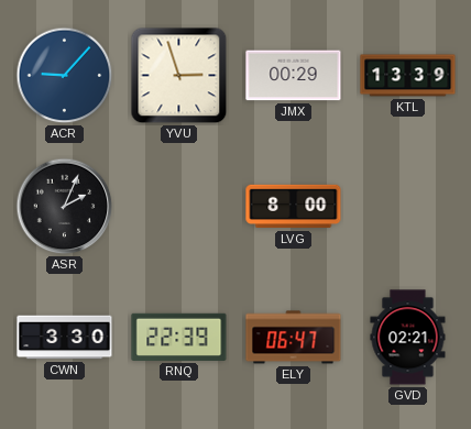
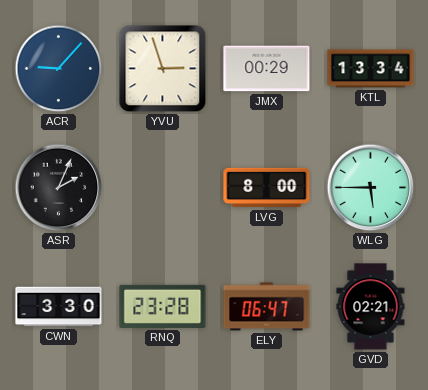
KTL: 13:39 -> 13:34
WLG: none -> 5:45
RNQ: 22:39 -> 23:28
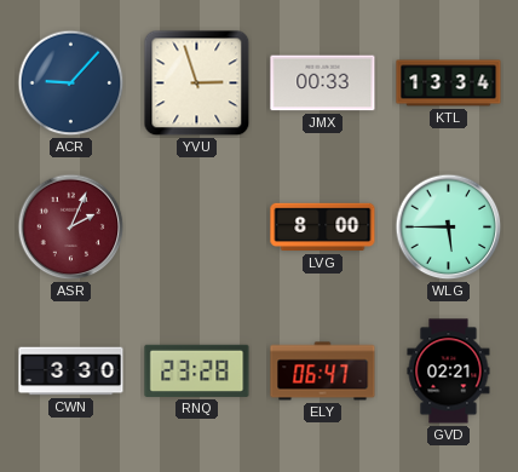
JMX: 00:29 -> 00:33
ASR dial: black -> burgundy
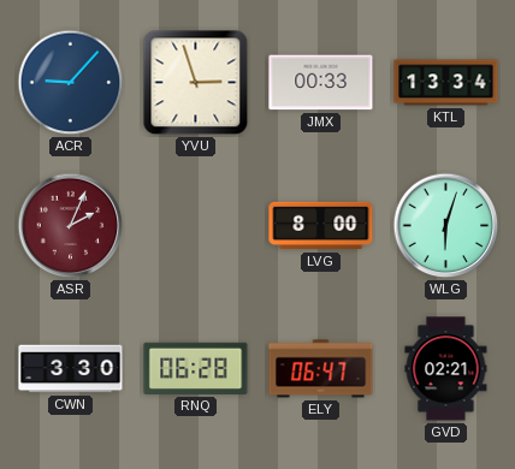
WLG: 5:45 -> 6:03
RNQ: 23:28 -> 06:28
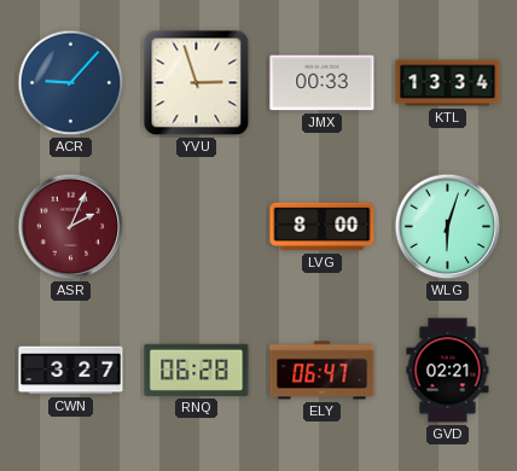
CWN: 3:30 -> 3:27
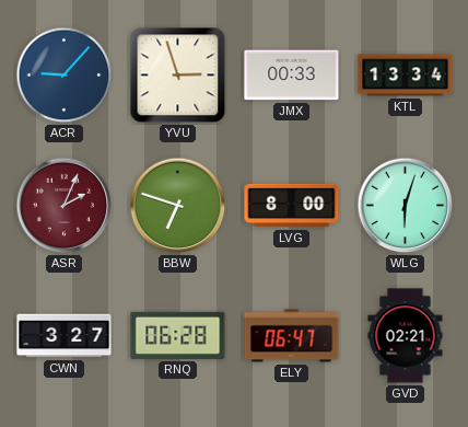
BBW: none -> 6:48
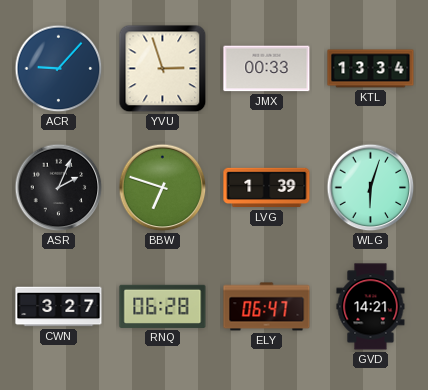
ASR dial: burgundy -> black
LVG: 8:00 -> 1:39
GVD: 02:21 -> 14:21
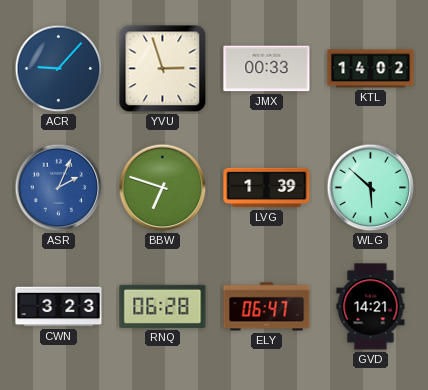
KTL: 13:34 -> 14:02
ASR dial: black -> blue
WLG: 6:03 -> 5:52
CWN: 3:27 -> 3:23
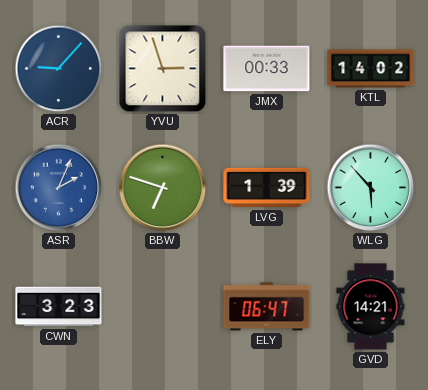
WLG: 5:52 -> 5:53
RNQ: 06:28 -> none
